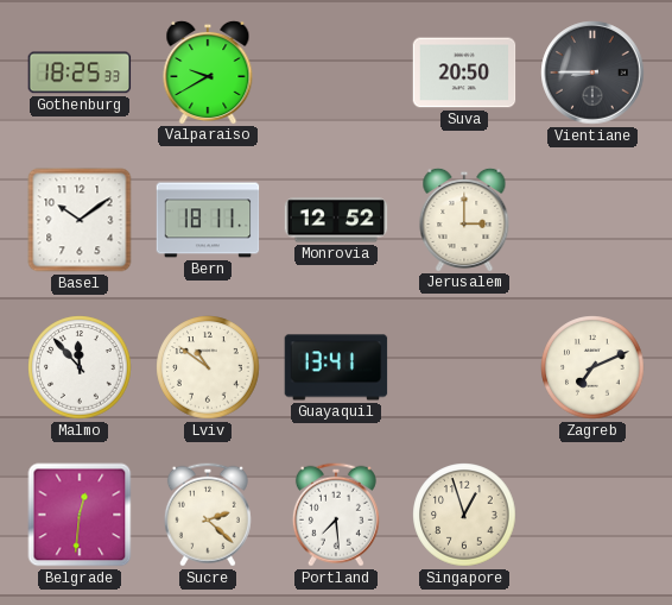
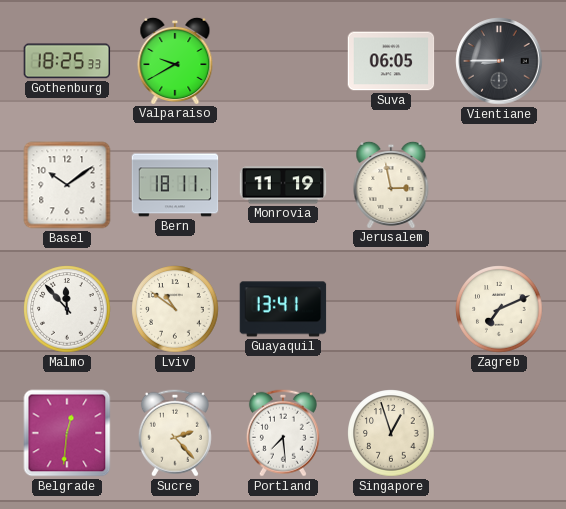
Suva: 20:50 -> 06:05
Monrovia: 12:52 -> 11:19
Jerusalem: 3:00 -> 2:58
Sucre: 2:22 -> 2:23
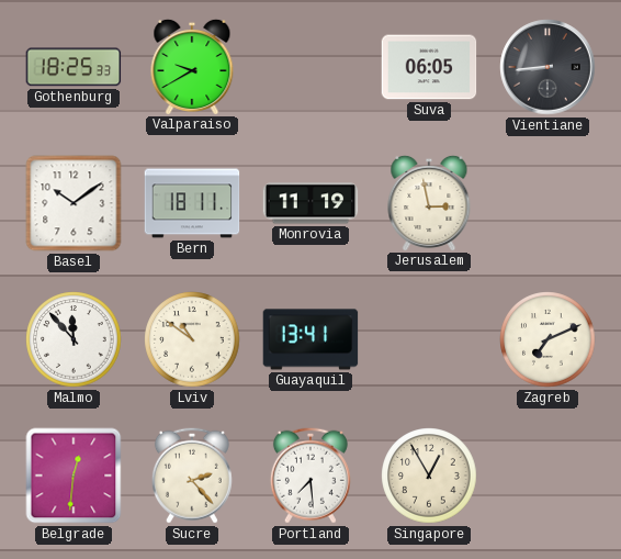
Vientiane: 8:45 -> 8:44
Singapore: 12:57 -> 12:55
